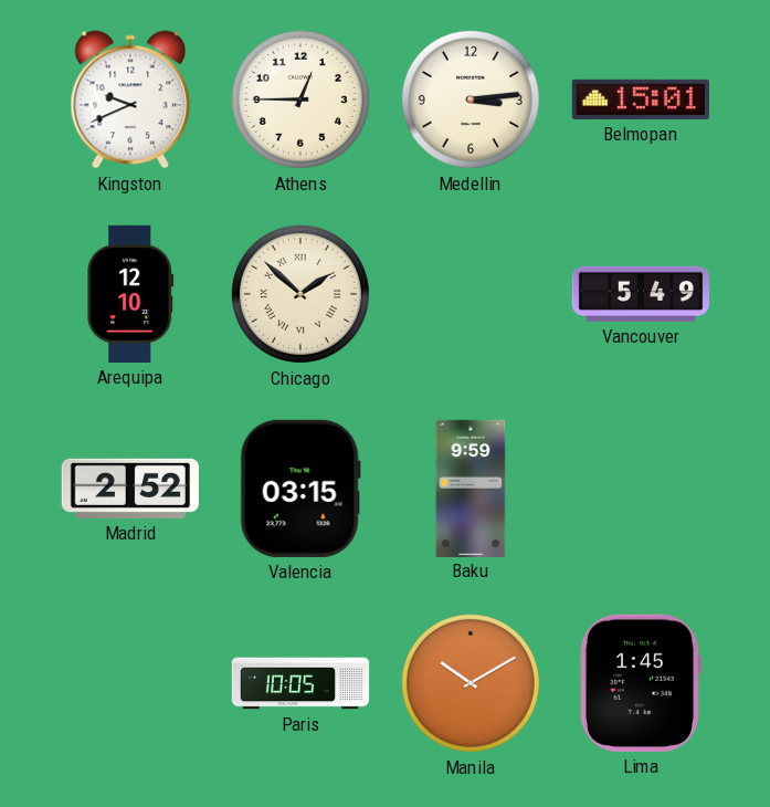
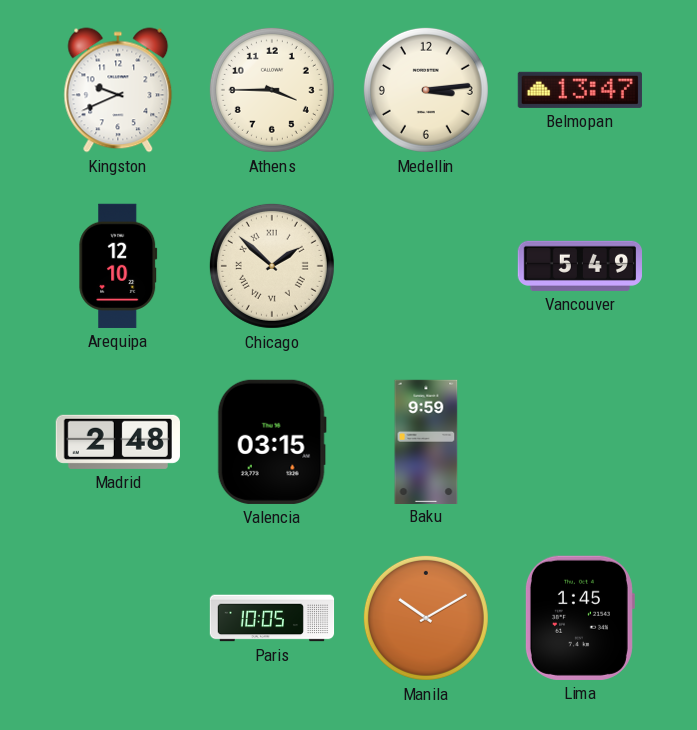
Athens: 12:45 -> 3:45
Belmopan: 15:01 -> 13:47
Madrid: 2:52 -> 2:48
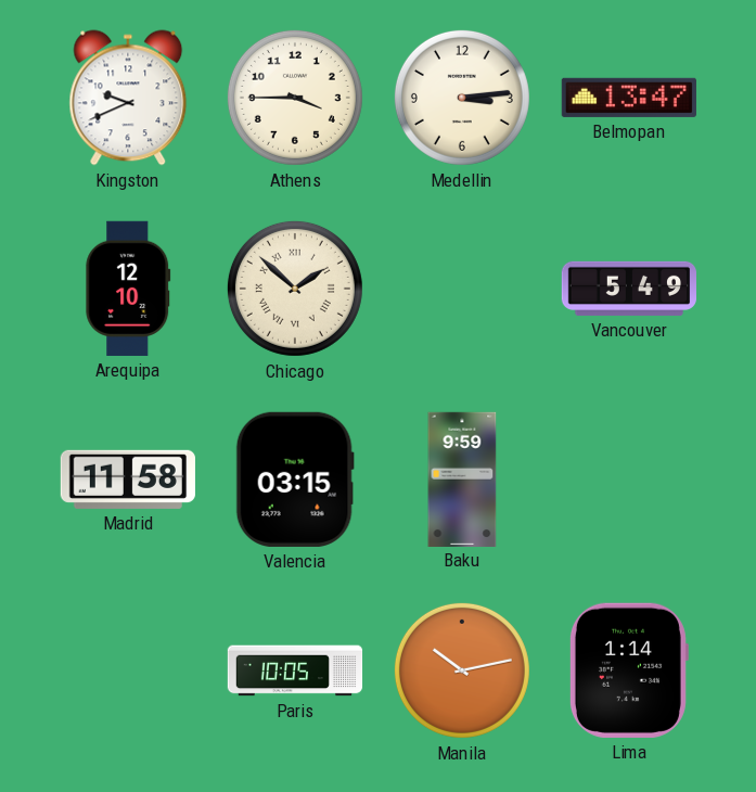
Madrid: 2:48 -> 11:58
Manila: 10:10 -> 10:13
Lima: 1:45 -> 1:14
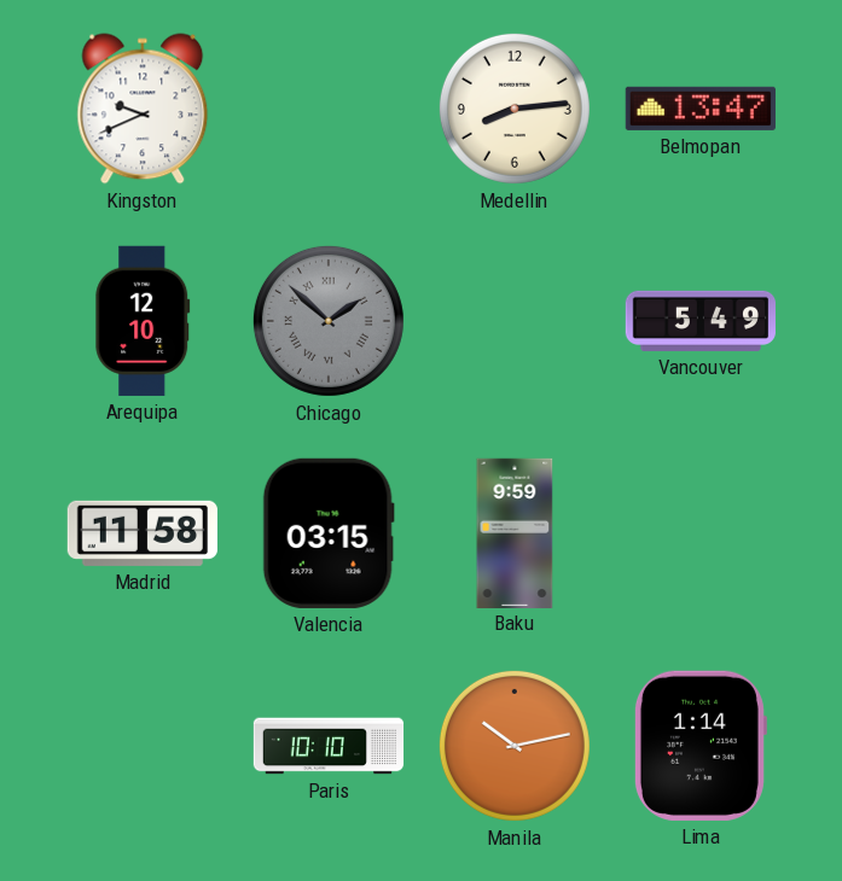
Athens: 3:45 -> none
Medellin: 3:14 -> 8:14
Chicago dial: cream -> grey
Paris: 10:05 -> 10:10
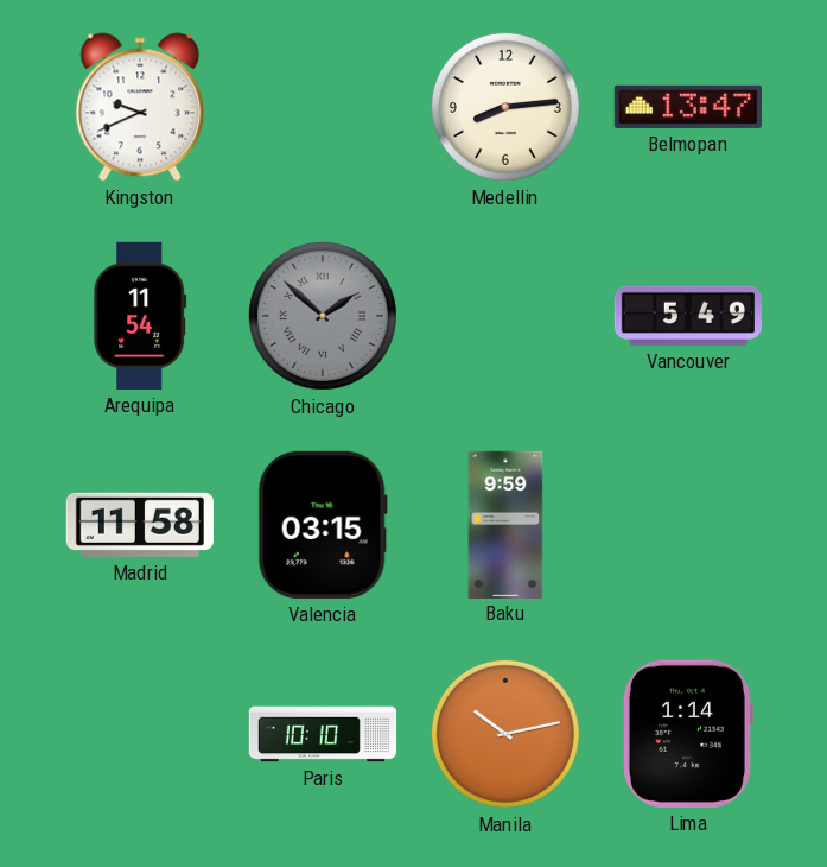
Arequipa: 12:10 -> 11:54
